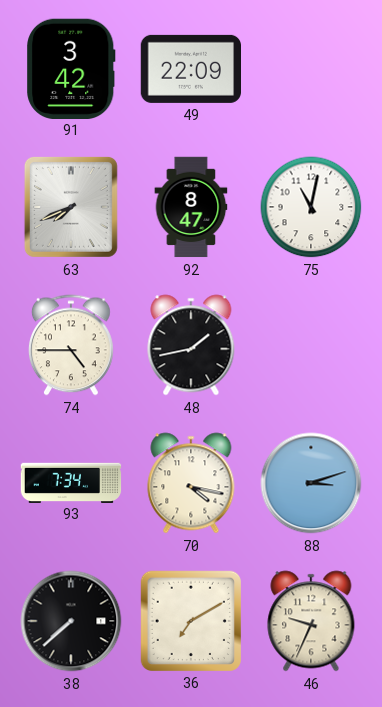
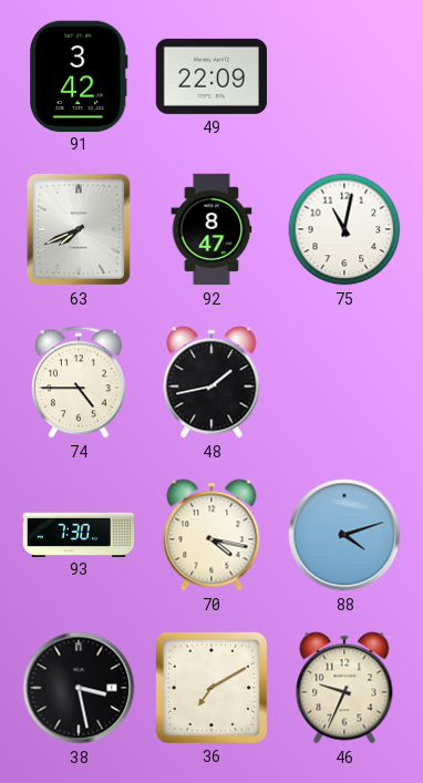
93: 7:34 -> 7:30
88: 3:12 -> 4:12
38: 7:38 -> 3:28
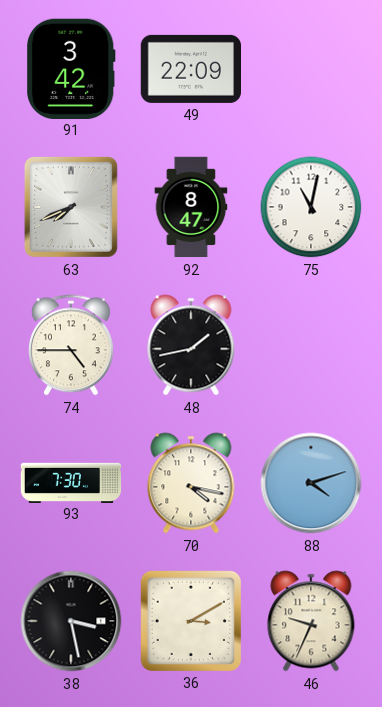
36: 7:10 -> 3:10
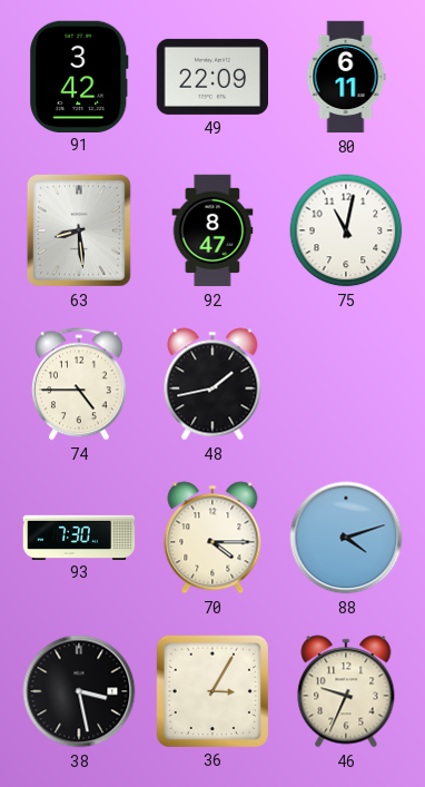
80: none -> 6:11
63: 7:41 -> 8:29
70: 4:17 -> 4:15
36: 3:10 -> 3:05
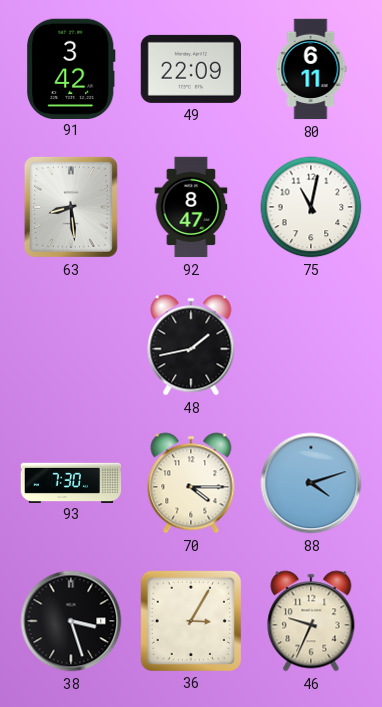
74: 4:45 -> none
38: 3:28 -> 3:27
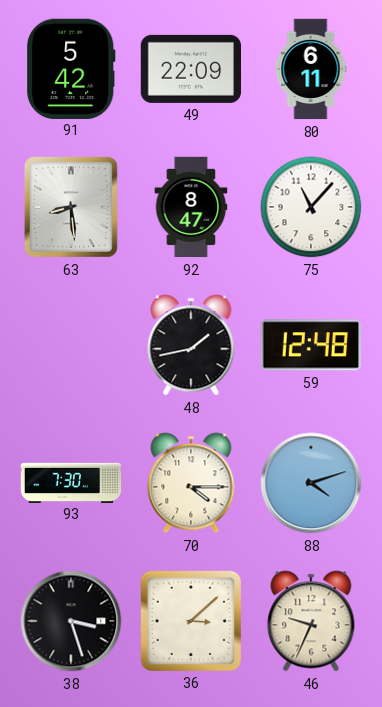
91: 3:42 -> 5:42
75: 11:02 -> 11:07
59: none -> 12:48
36: 3:05 -> 3:08
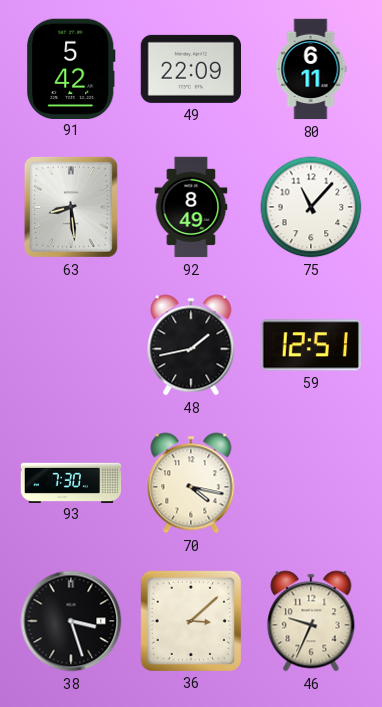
92: 8:47 -> 8:49
59: 12:48 -> 12:51
70: 4:15 -> 4:17
88: 4:12 -> none
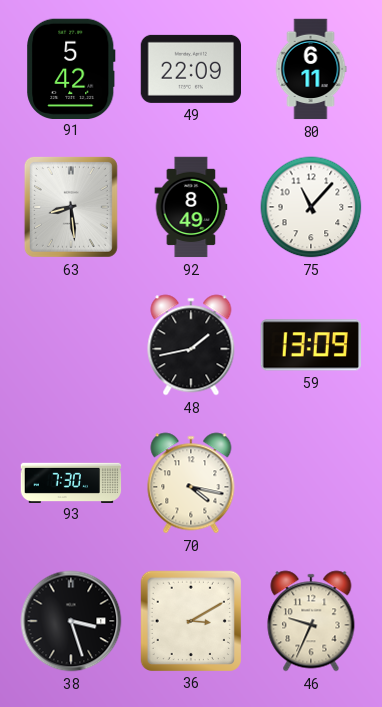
59: 12:51 -> 13:09
36: 3:08 -> 3:10
